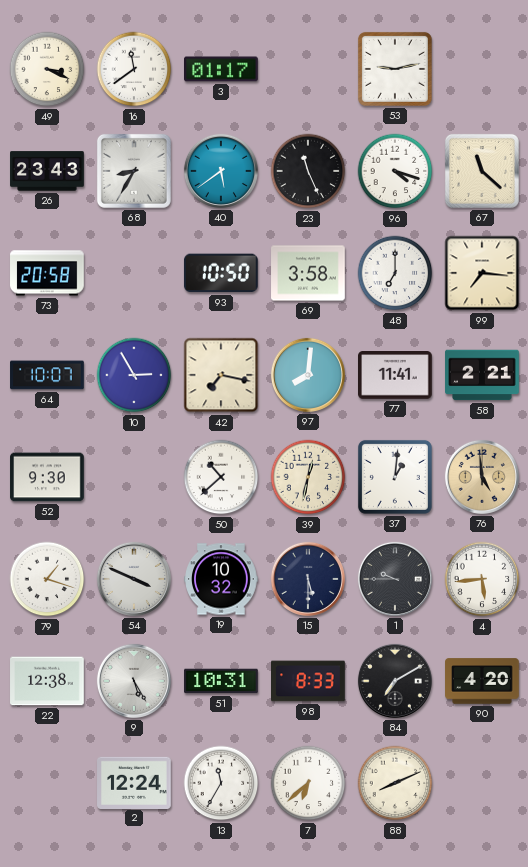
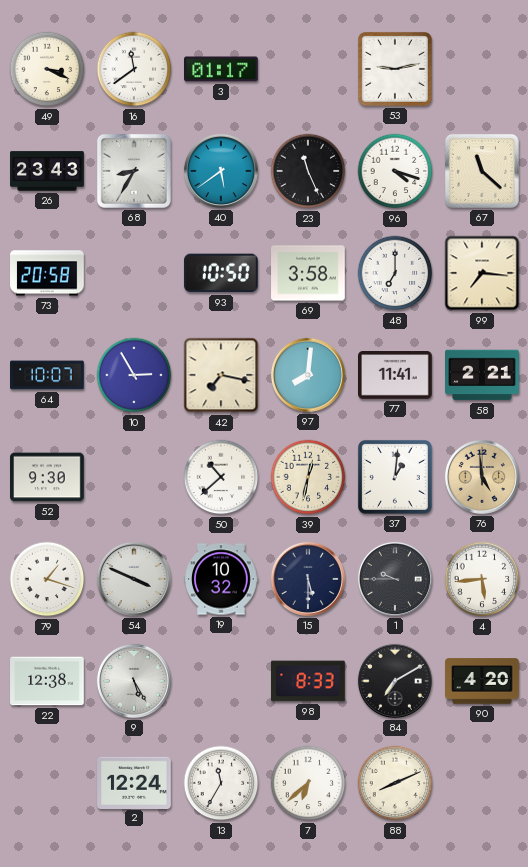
51: 10:31 -> none
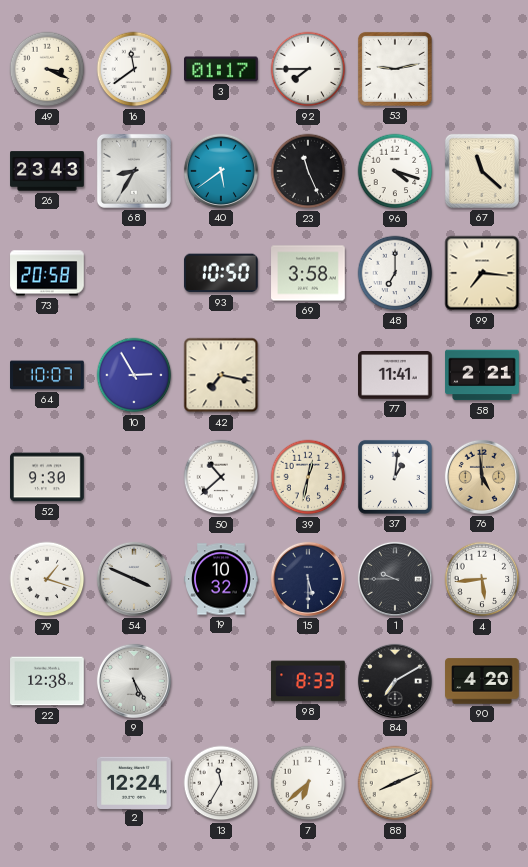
92: none -> 7:45
97: 8:01 -> none
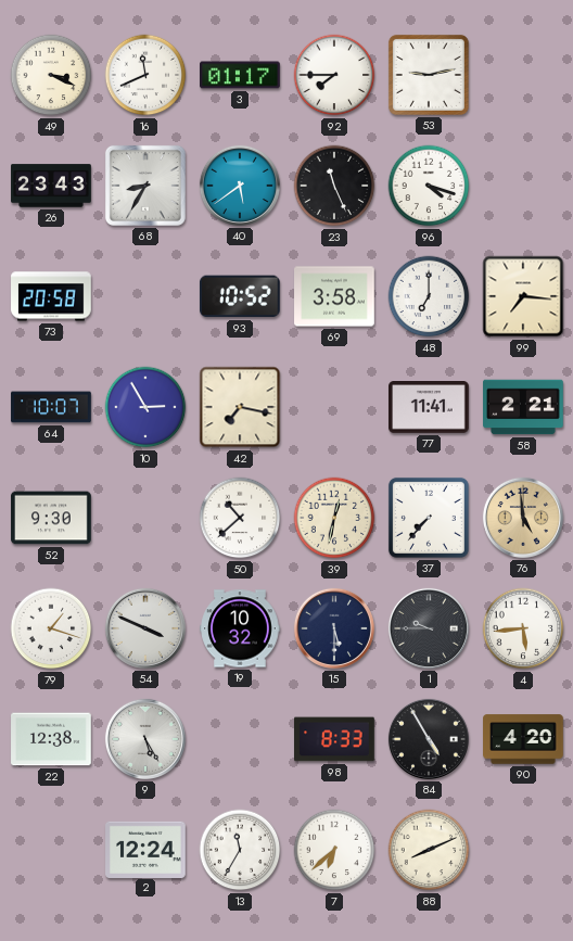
16: 11:39 -> 11:41
67: 11:22 -> none
93: 10:50 -> 10:52
37: 1:01 -> 7:37
84: 7:10 -> 4:55
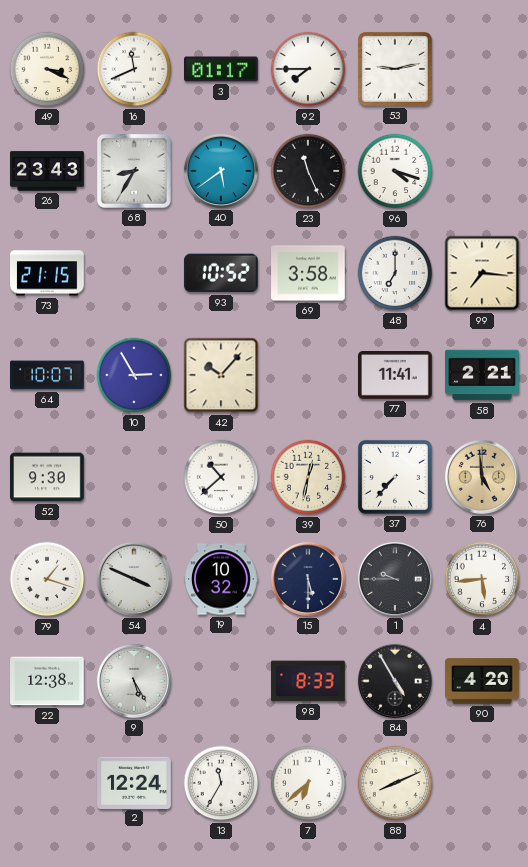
73: 20:58 -> 21:15
42: 7:17 -> 10:07
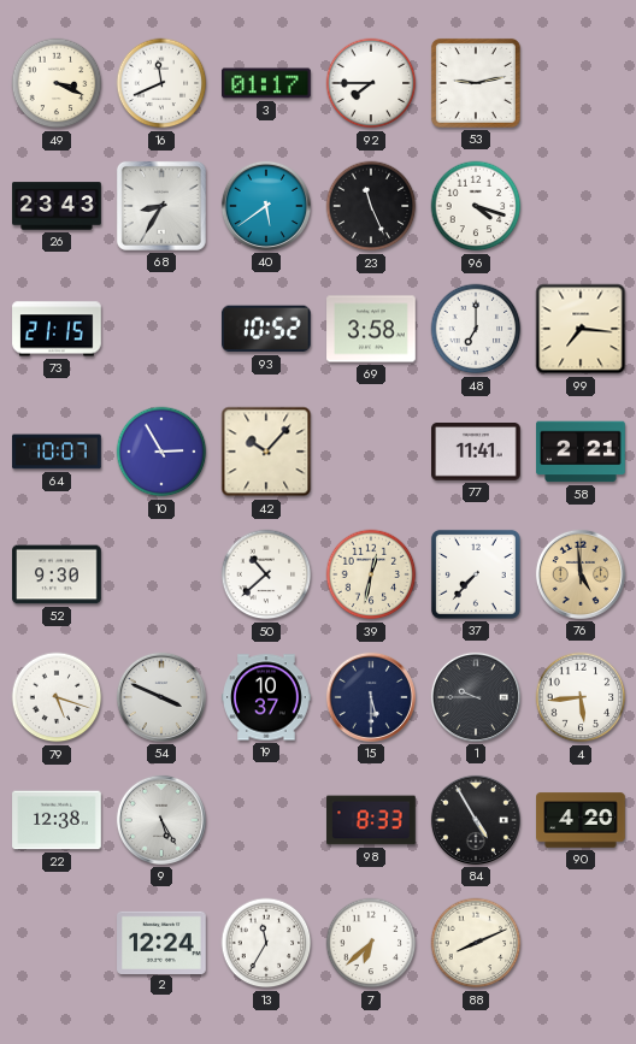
79: 1:18 -> 5:18
19: 10:32 -> 10:37
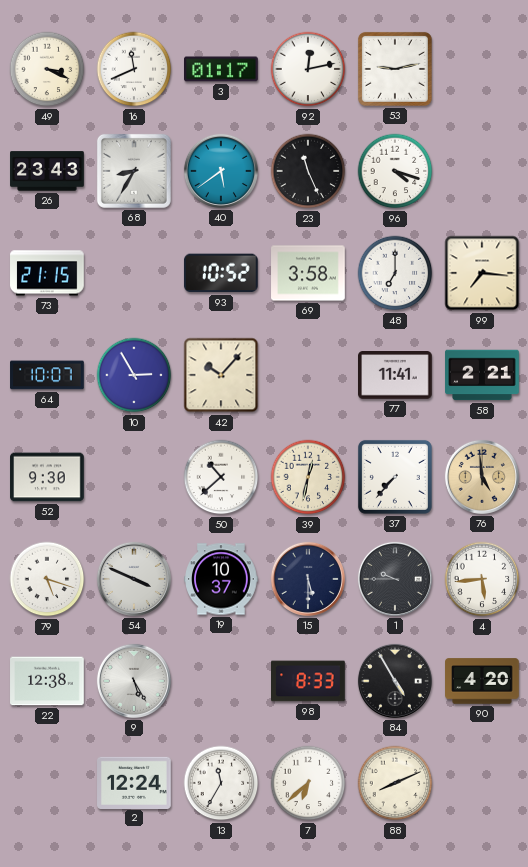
92: 7:45 -> 12:13
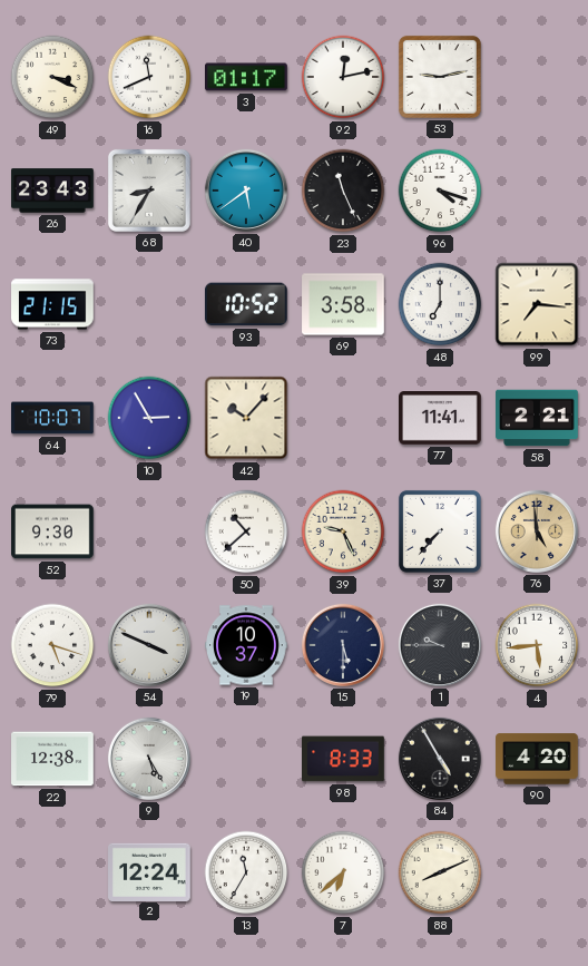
39: 12:32 -> 9:26
